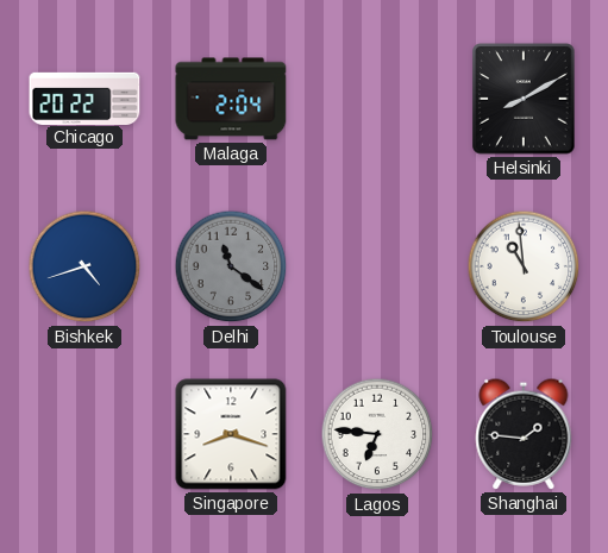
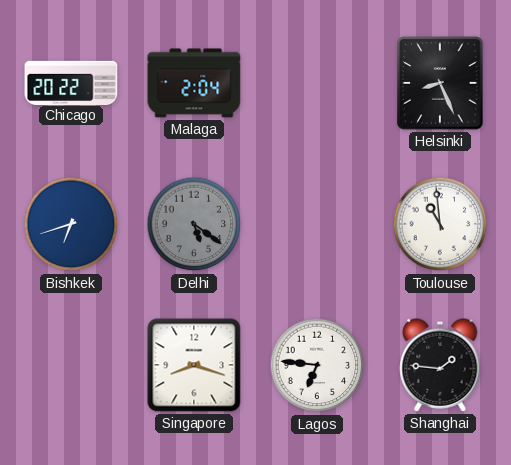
Helsinki: 8:10 -> 8:26
Bishkek: 4:42 -> 6:42
Delhi: 11:21 -> 5:21
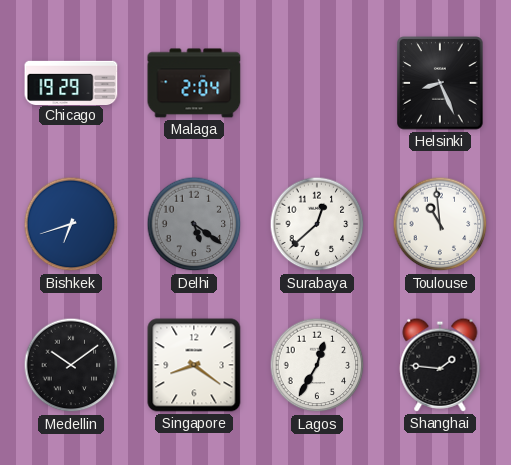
Chicago: 20:22 -> 19:29
Surabaya: none -> 12:38
Medellin: none -> 10:09
Singapore: 8:18 -> 8:21
Lagos: 6:46 -> 12:35
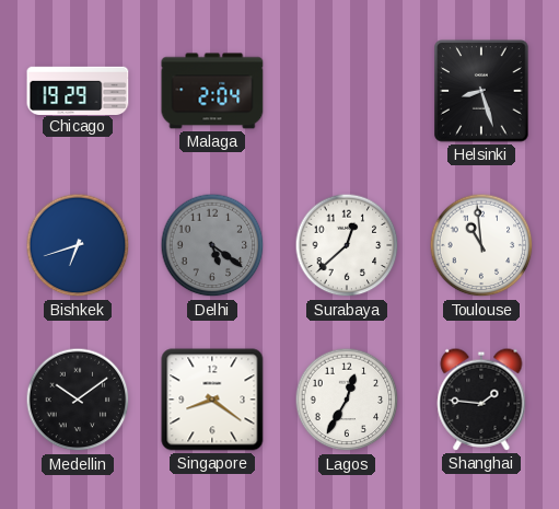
Helsinki: 8:26 -> 8:27
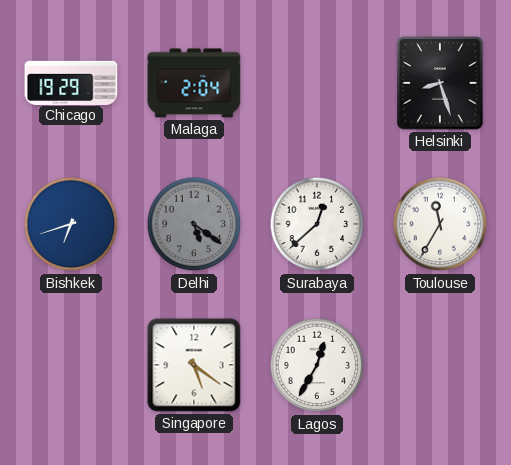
Toulouse: 10:59 -> 11:35
Medellin: 10:09 -> none
Singapore: 8:21 -> 5:21
Shanghai: 1:46 -> none
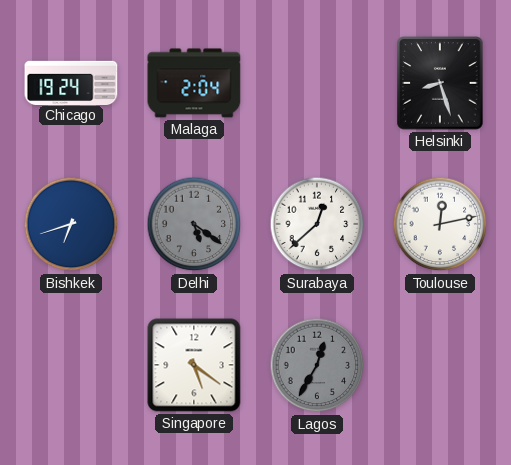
Chicago: 19:29 -> 19:24
Toulouse: 11:35 -> 12:13
Lagos dial: white -> grey
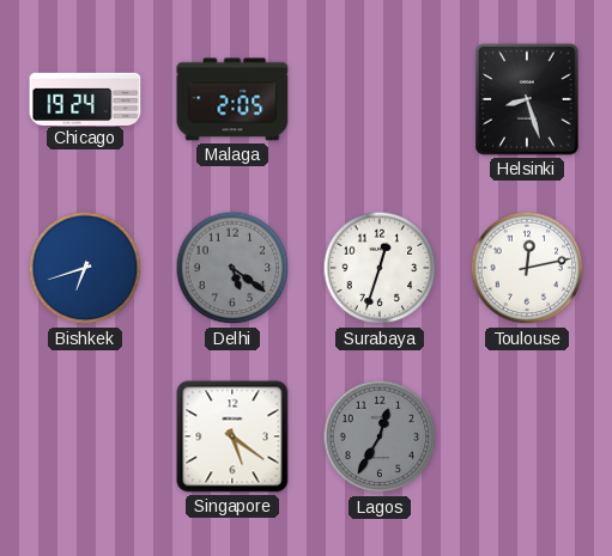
Malaga: 2:04 -> 2:05
Surabaya: 12:38 -> 12:33
